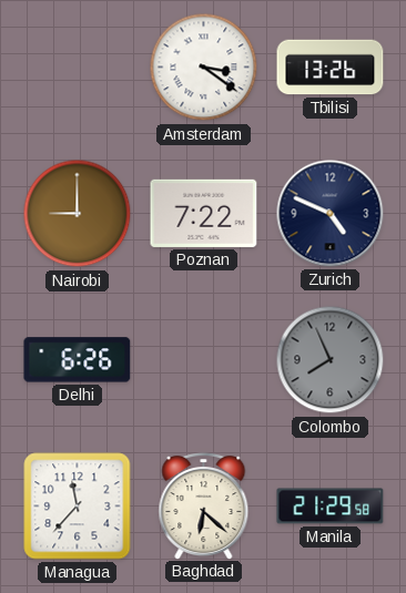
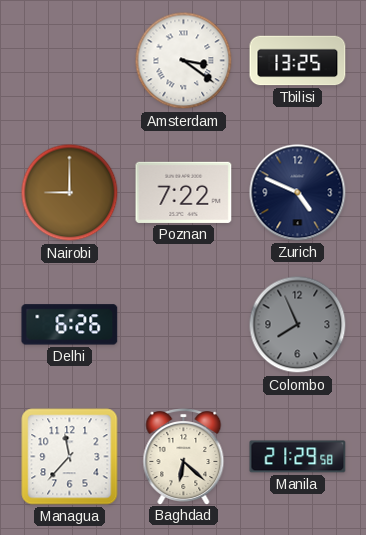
Tbilisi: 13:26 -> 13:25
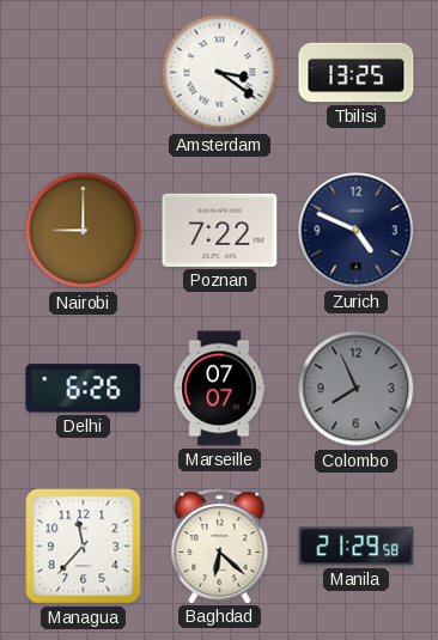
Marseille: none -> 07:07
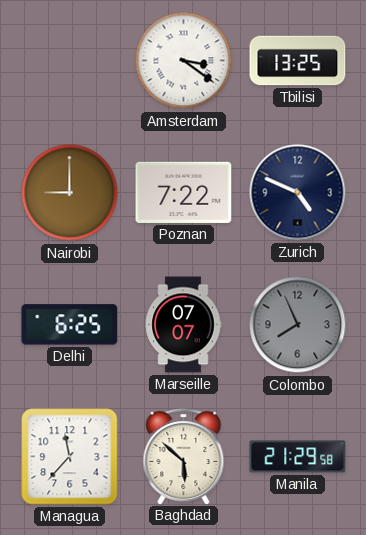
Delhi: 6:26 -> 6:25
Baghdad: 6:22 -> 5:52
